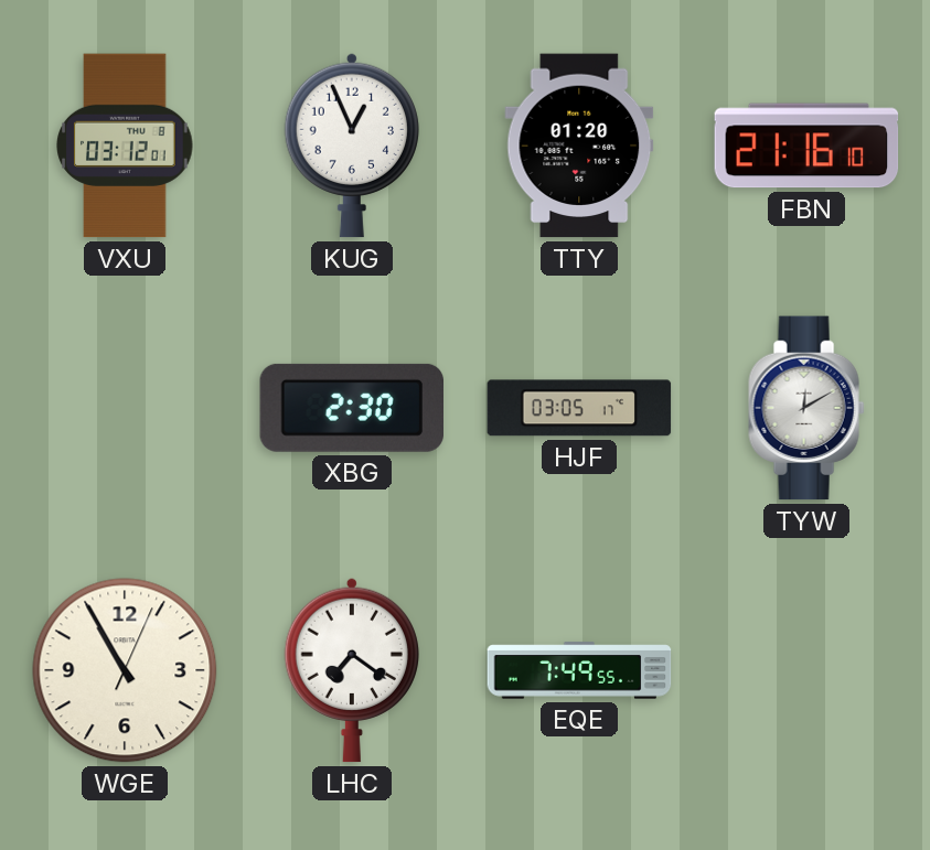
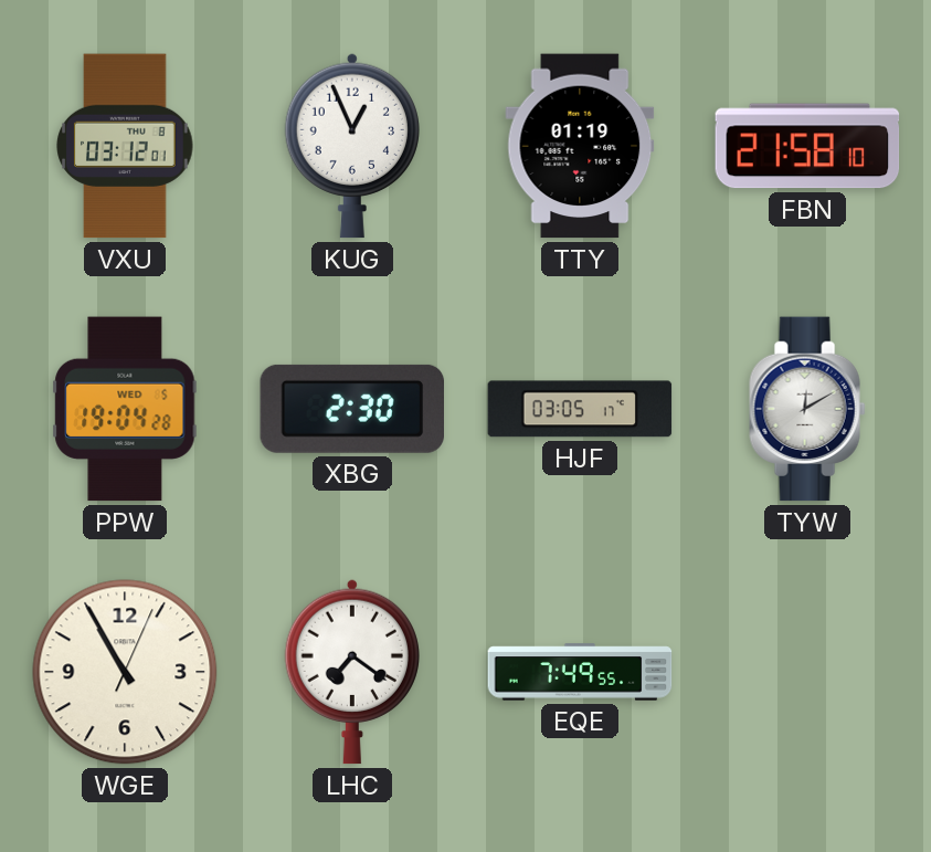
TTY: 01:20 -> 01:19
FBN: 21:16 -> 21:58
PPW: none -> 19:04
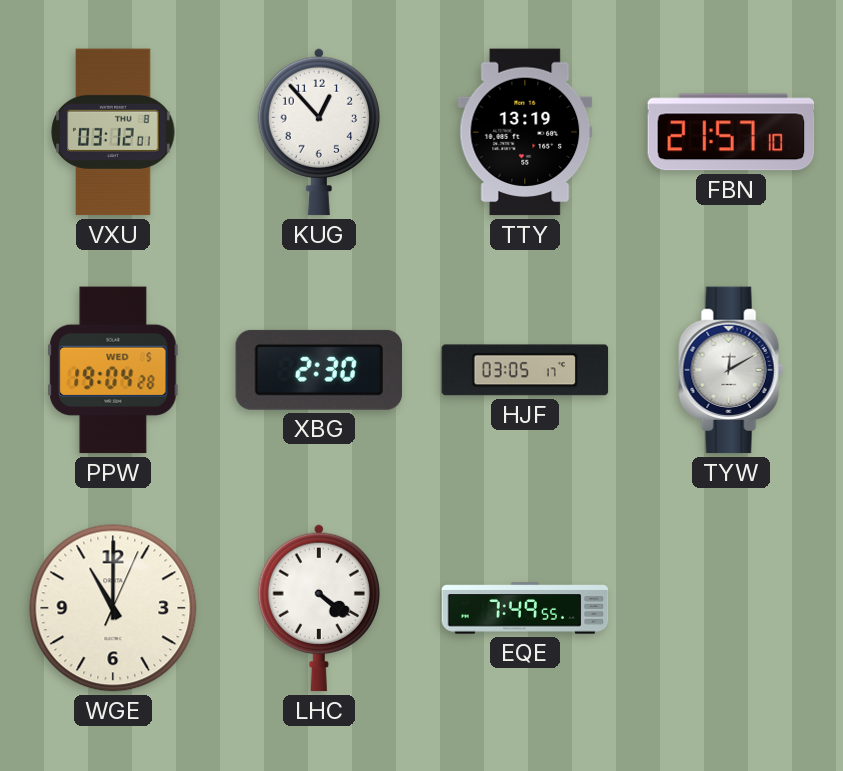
KUG: 12:56 -> 12:53
TTY: 01:19 -> 13:19
FBN: 21:58 -> 21:57
WGE: 10:55 -> 11:00
LHC: 7:21 -> 4:21
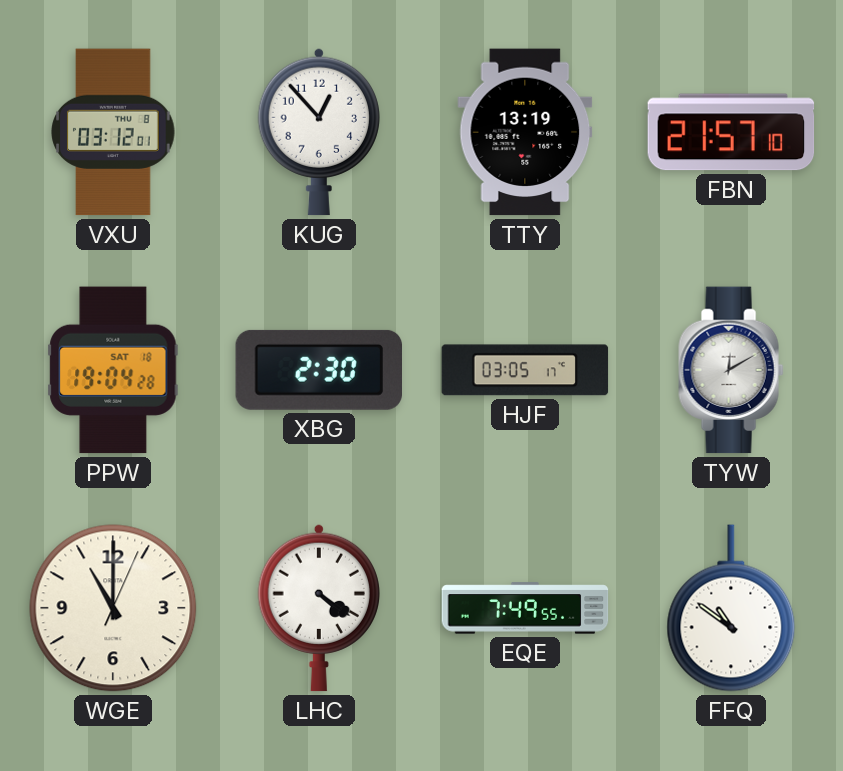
PPW date: WED 5 -> SAT 18
FFQ: none -> 10:51
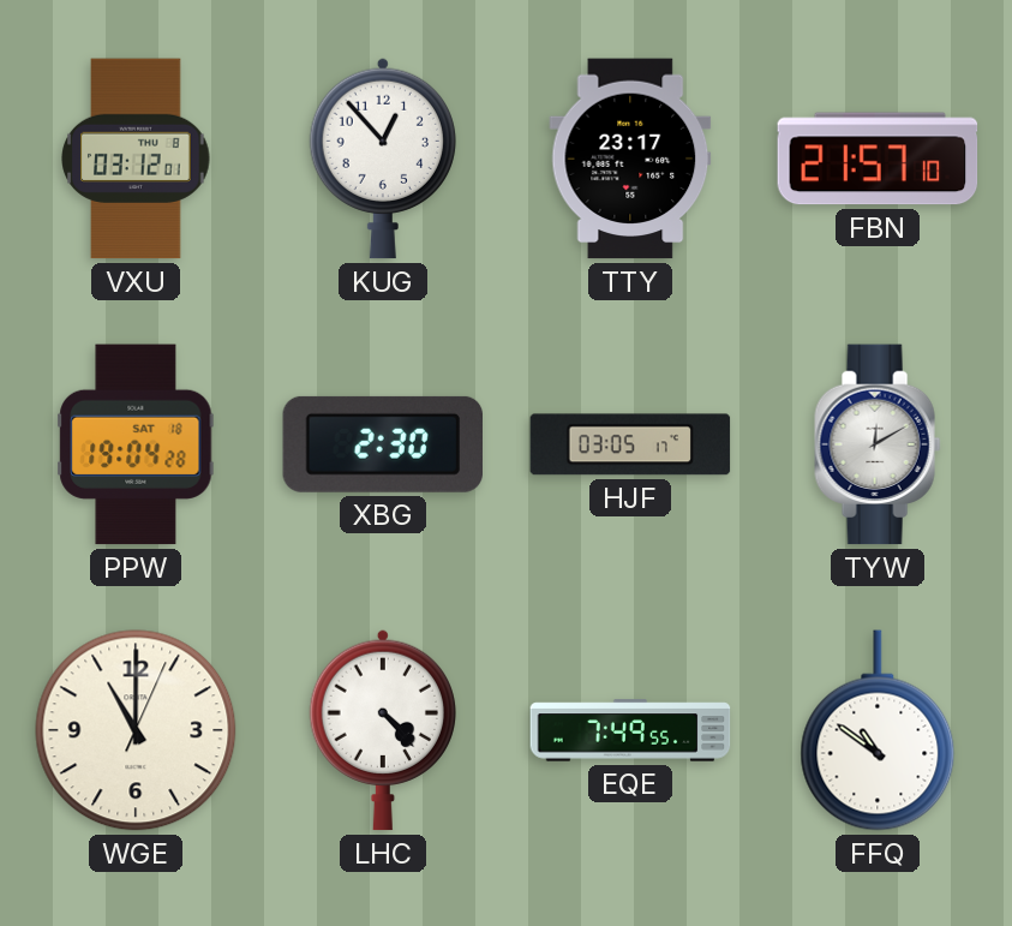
TTY: 13:19 -> 23:17
LHC: 4:21 -> 4:23
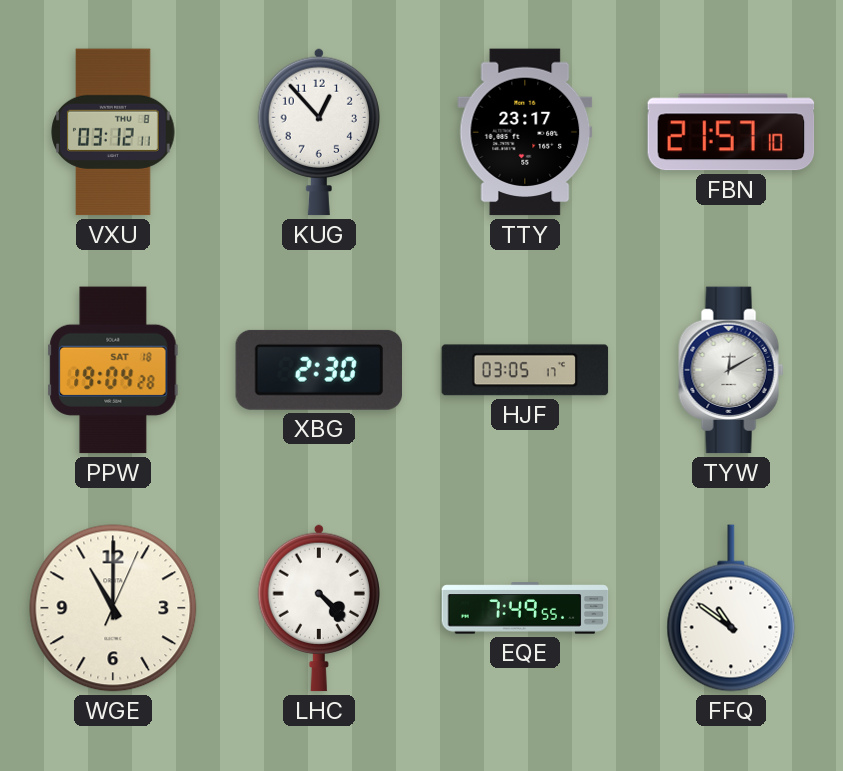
VXU: 03:12:01 -> 03:12:11
